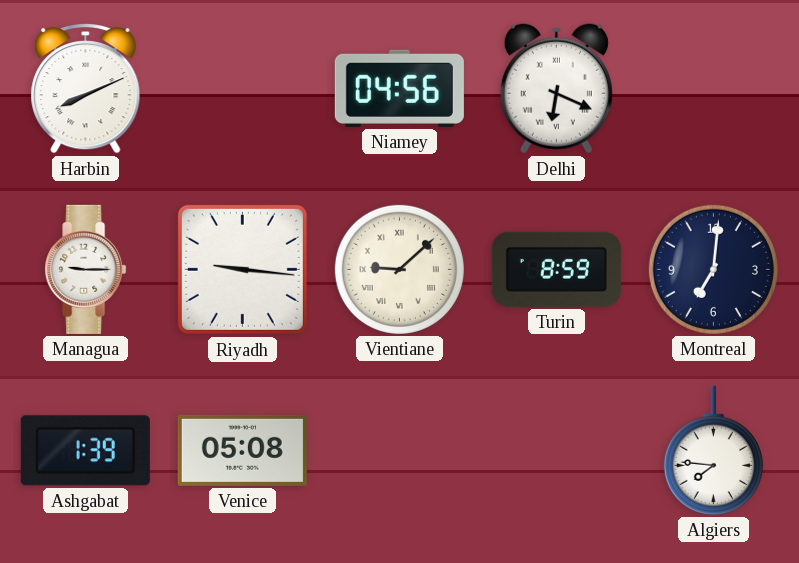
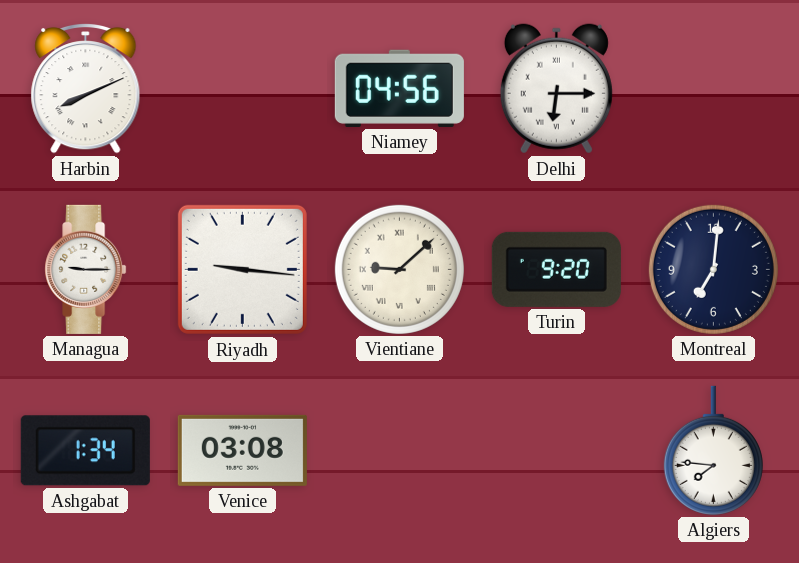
Delhi: 6:19 -> 6:15
Turin: 8:59 -> 9:20
Ashgabat: 1:39 -> 1:34
Venice: 05:08 -> 03:08
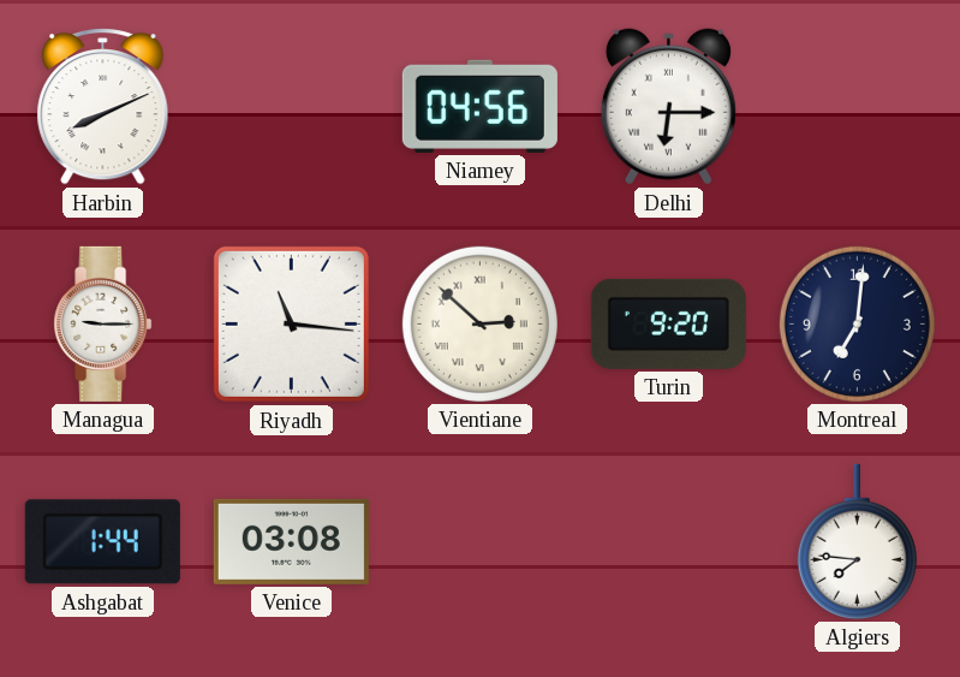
Riyadh: 9:16 -> 11:16
Vientiane: 9:08 -> 2:52
Ashgabat: 1:34 -> 1:44
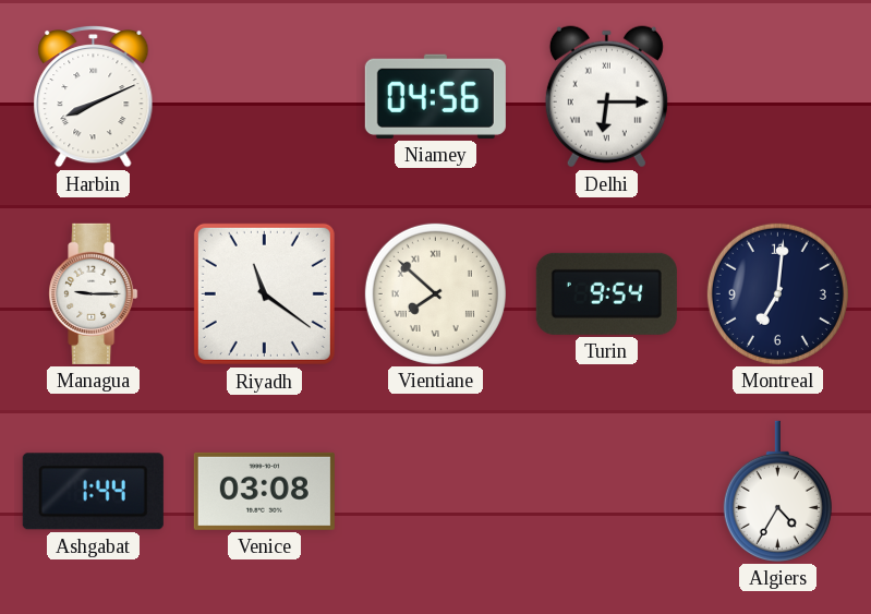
Riyadh: 11:16 -> 11:21
Vientiane: 2:52 -> 7:52
Turin: 9:20 -> 9:54
Algiers: 7:46 -> 4:35
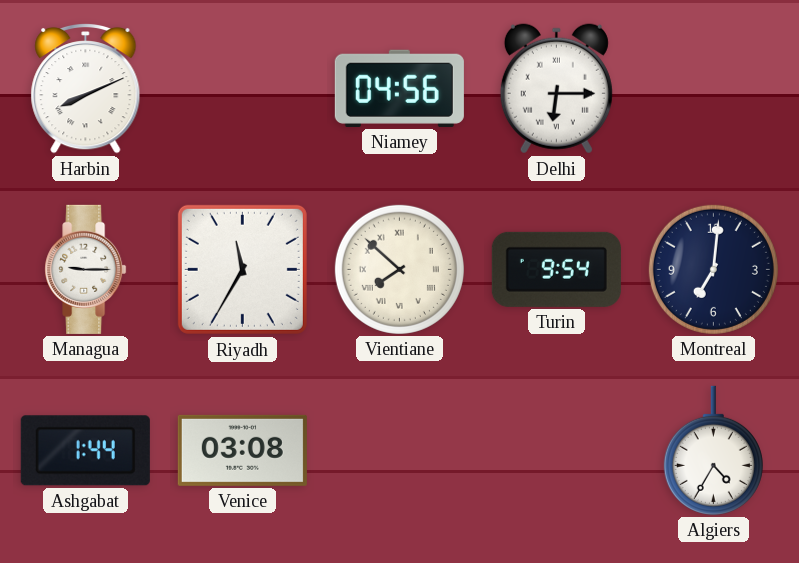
Riyadh: 11:21 -> 11:35
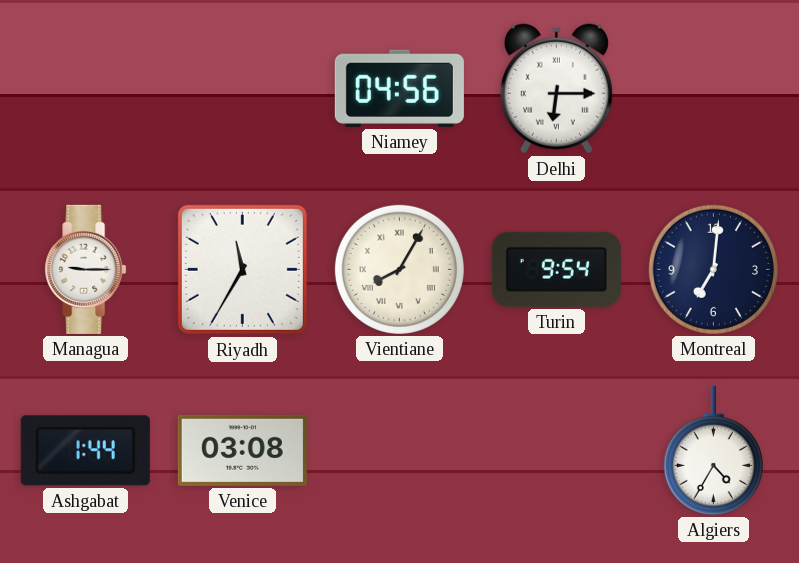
Harbin: 8:11 -> none
Vientiane: 7:52 -> 8:05
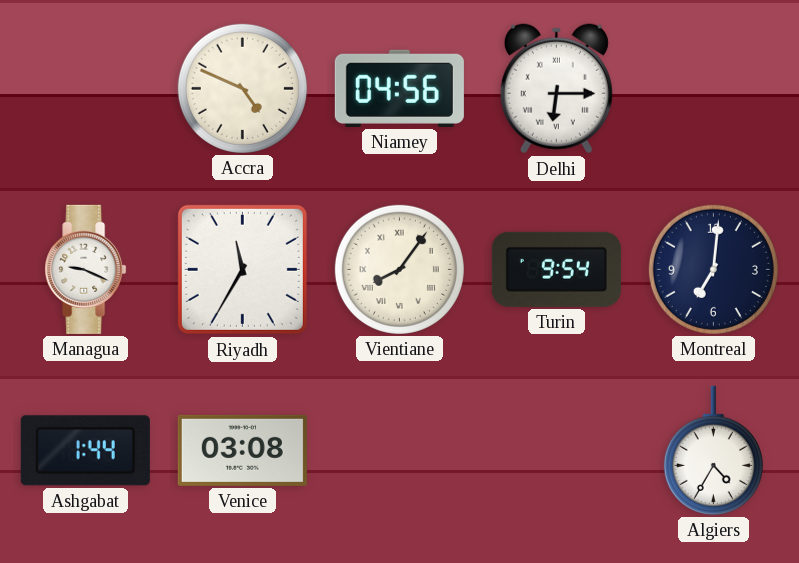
Accra: none -> 4:49
Managua: 9:15 -> 9:19
Vientiane: 8:05 -> 8:06
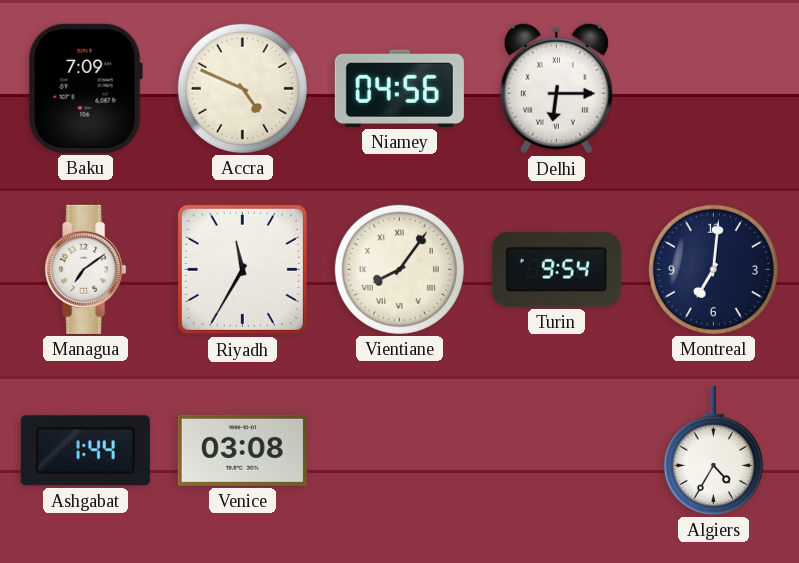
Baku: none -> 7:09
Managua: 9:19 -> 7:09
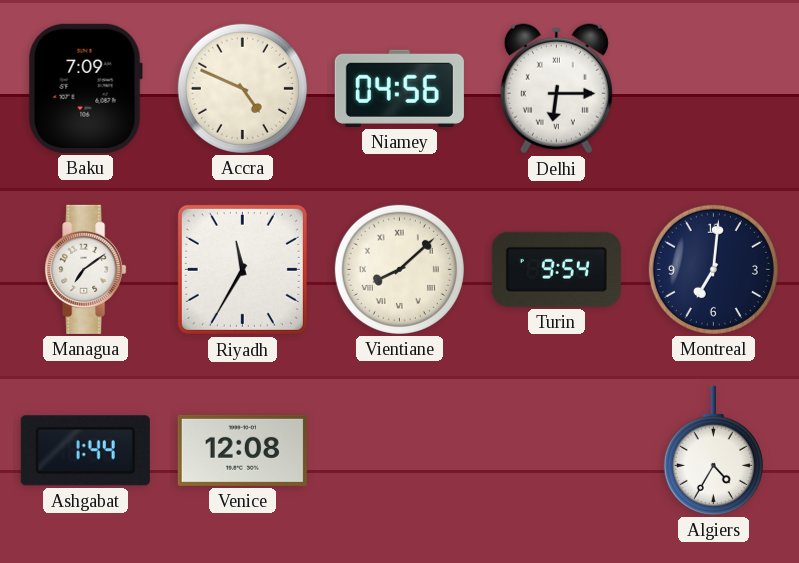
Vientiane: 8:06 -> 8:08
Venice: 03:08 -> 12:08
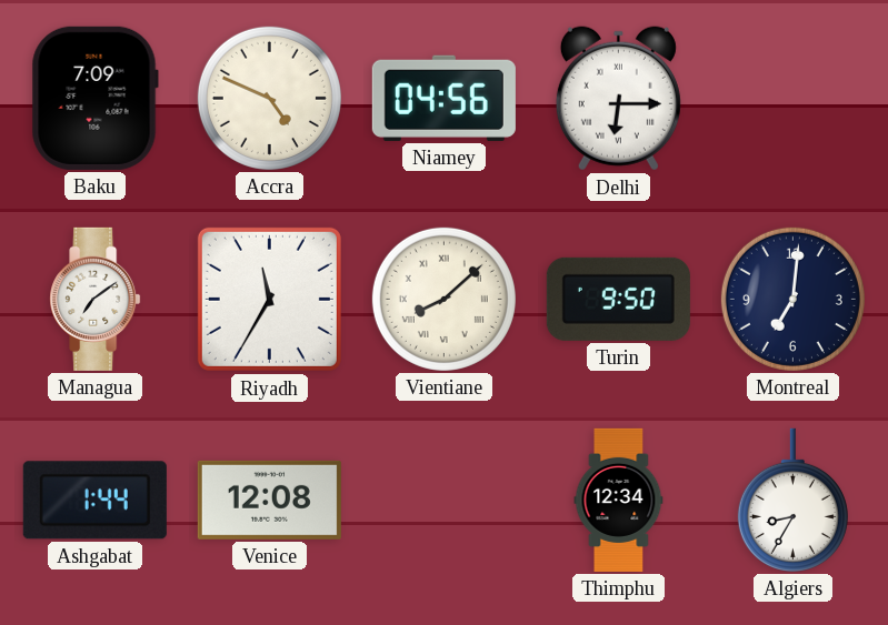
Turin: 9:54 -> 9:50
Thimphu: none -> 12:34
Algiers: 4:35 -> 8:35
